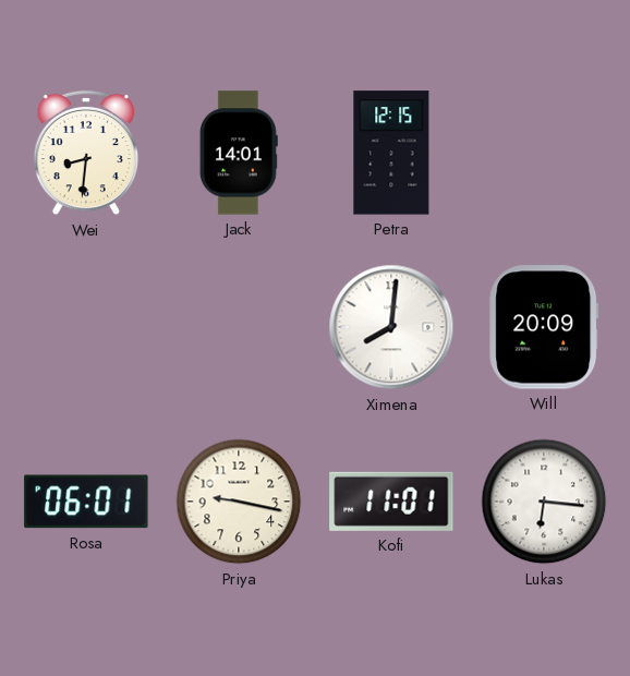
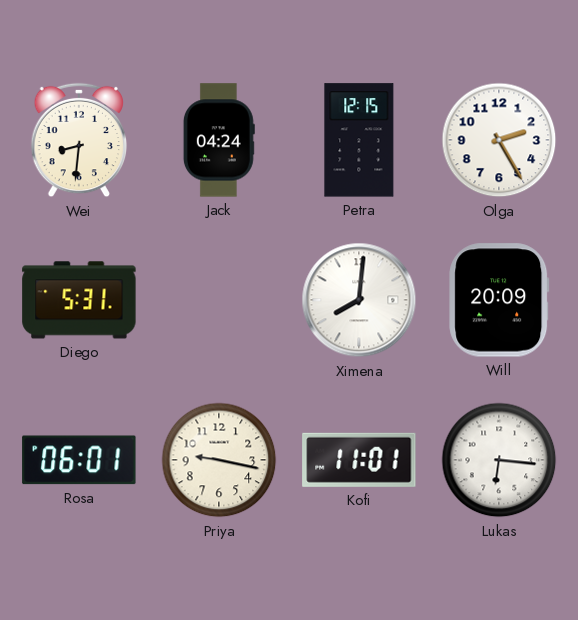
Jack: 14:01 -> 04:24
Olga: none -> 2:25
Diego: none -> 5:31
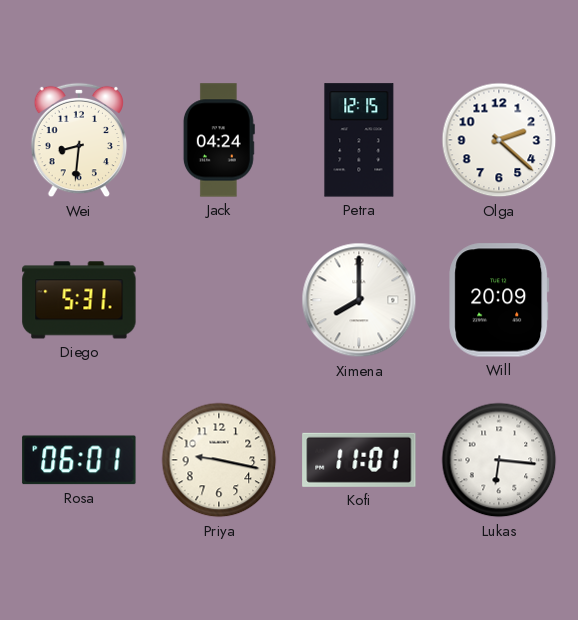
Olga: 2:25 -> 2:22
Ximena: 8:01 -> 8:00
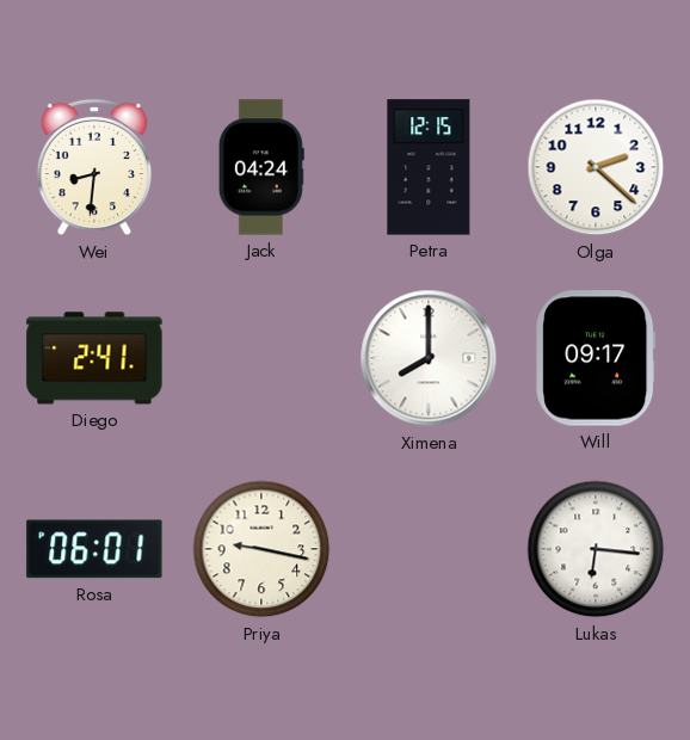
Diego: 5:31 -> 2:41
Will: 20:09 -> 09:17
Kofi: 11:01 -> none
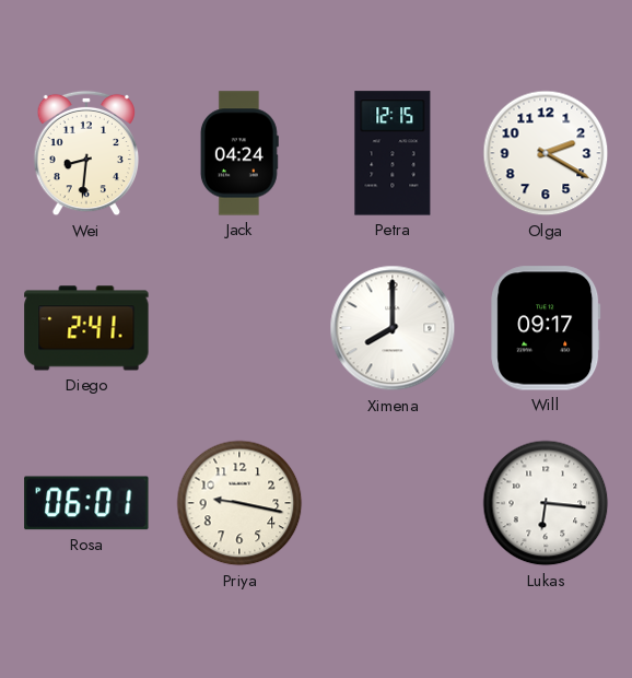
Olga: 2:22 -> 2:20
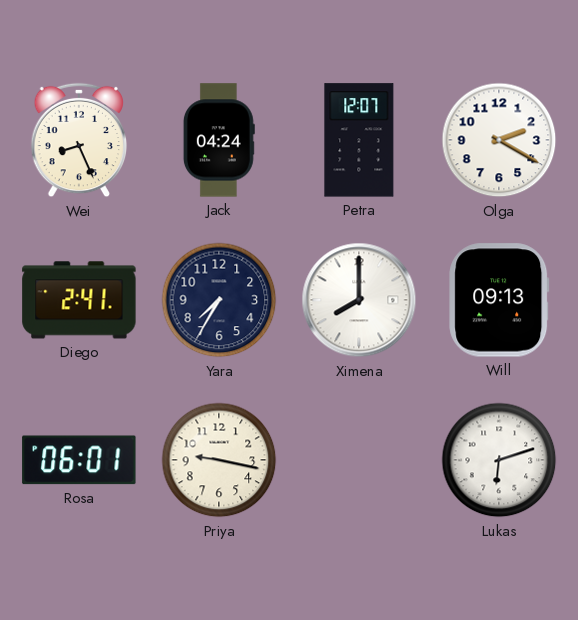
Wei: 8:31 -> 8:26
Petra: 12:15 -> 12:07
Yara: none -> 7:35
Will: 09:17 -> 09:13
Lukas: 6:16 -> 6:12
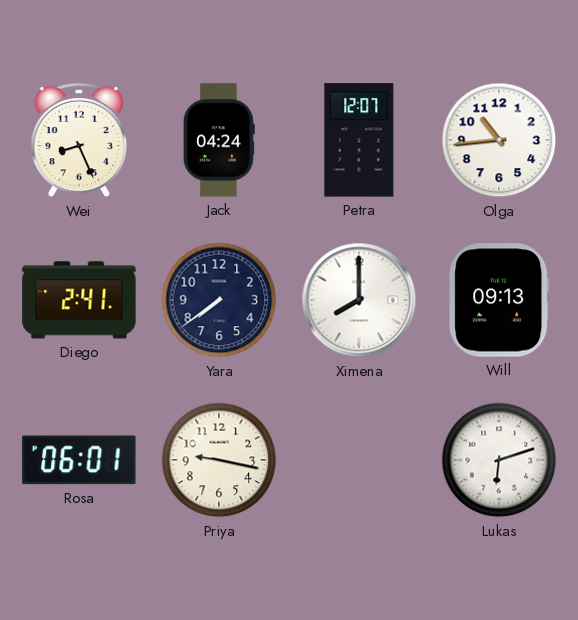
Olga: 2:20 -> 10:44
Yara: 7:35 -> 7:39
